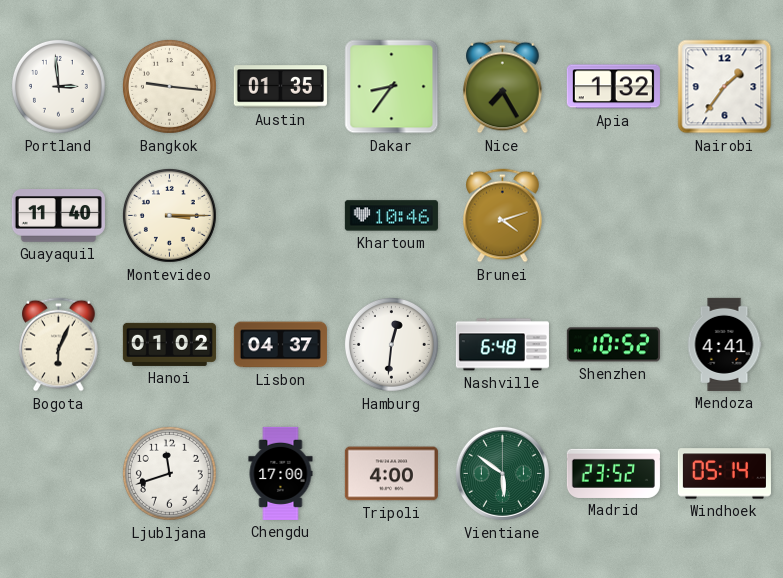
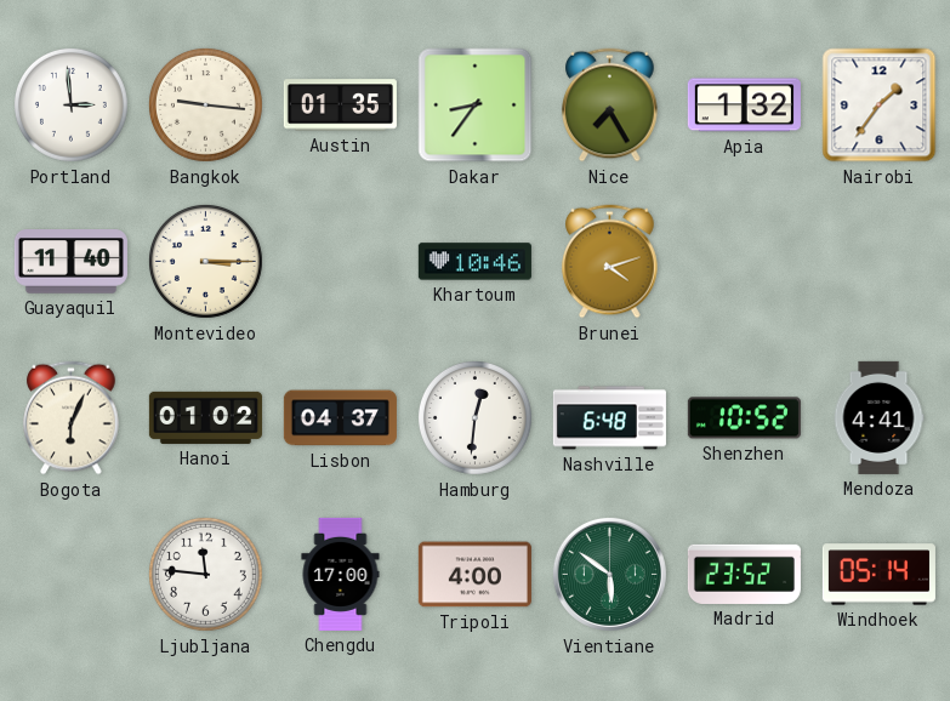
Ljubljana: 11:42 -> 11:46
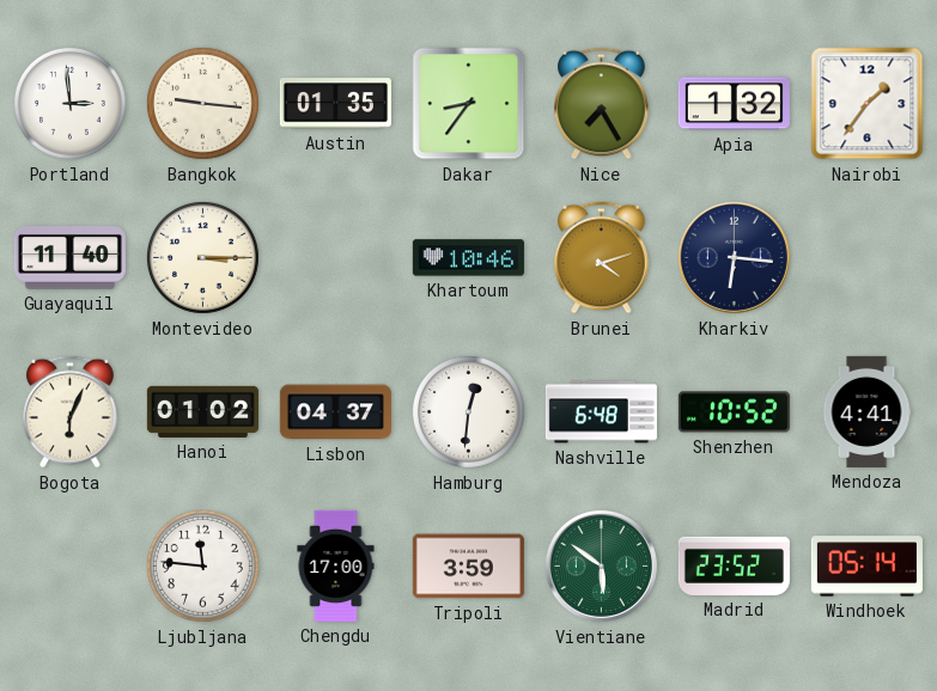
Kharkiv: none -> 6:16
Tripoli: 4:00 -> 3:59
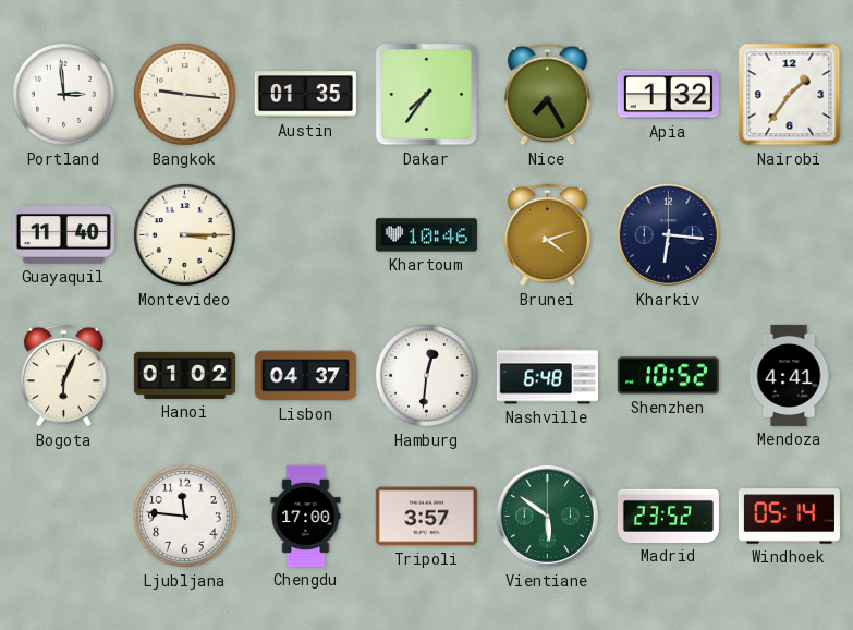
Dakar: 8:36 -> 7:36
Tripoli: 3:59 -> 3:57
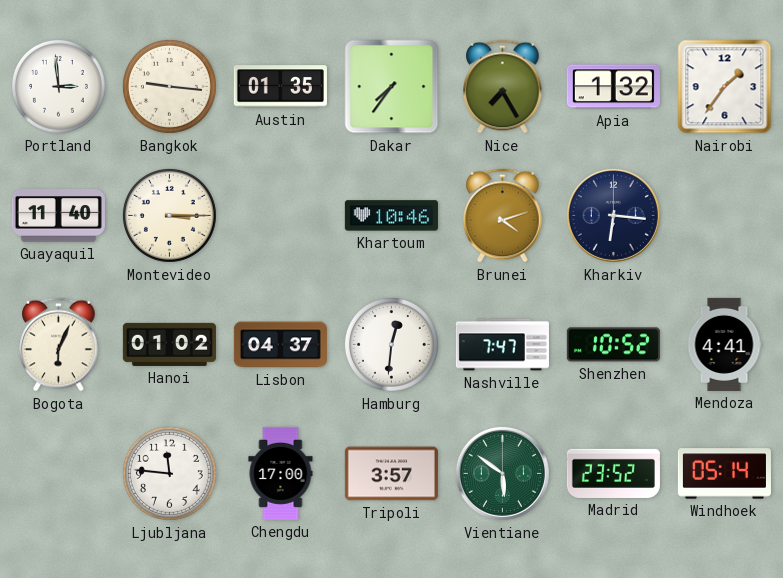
Nashville: 6:48 -> 7:47
